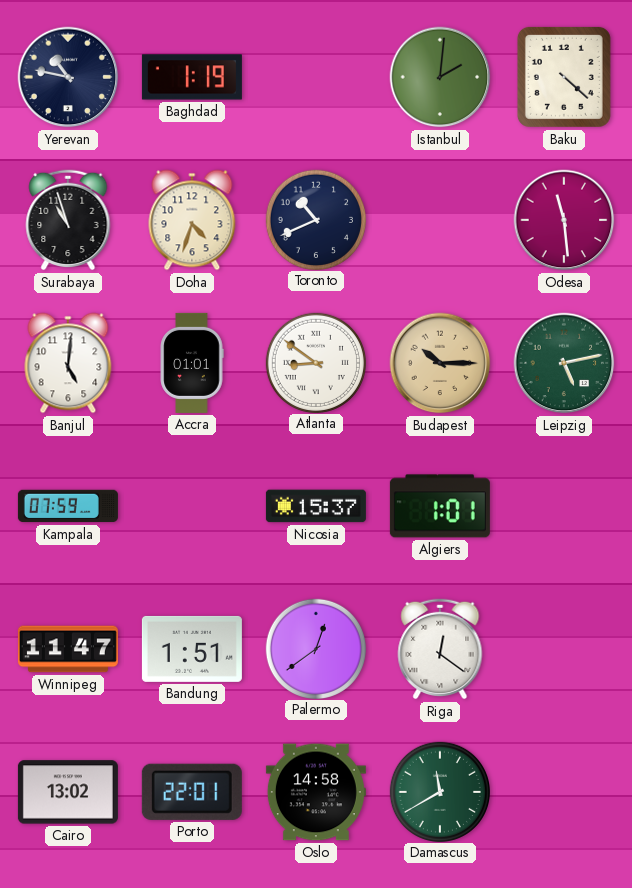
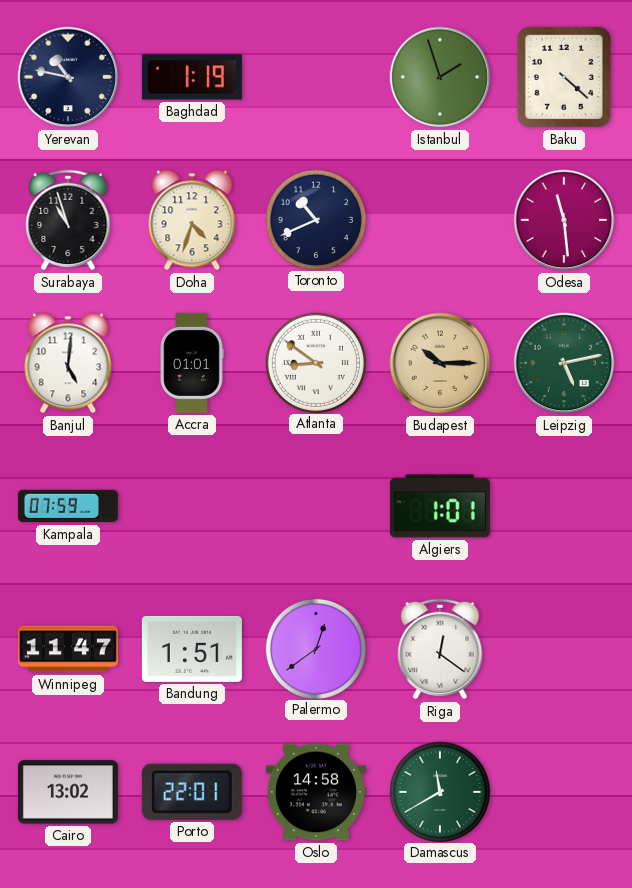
Istanbul: 2:01 -> 1:57
Nicosia: 15:37 -> none
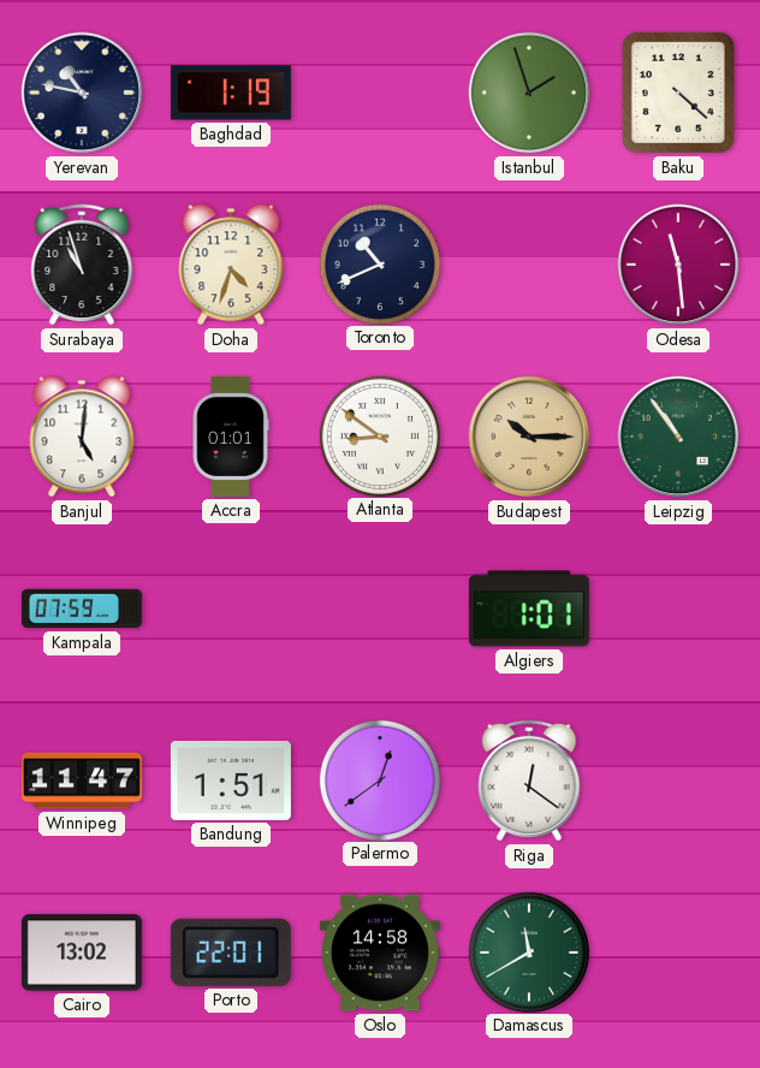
Leipzig: 5:13 -> 10:54
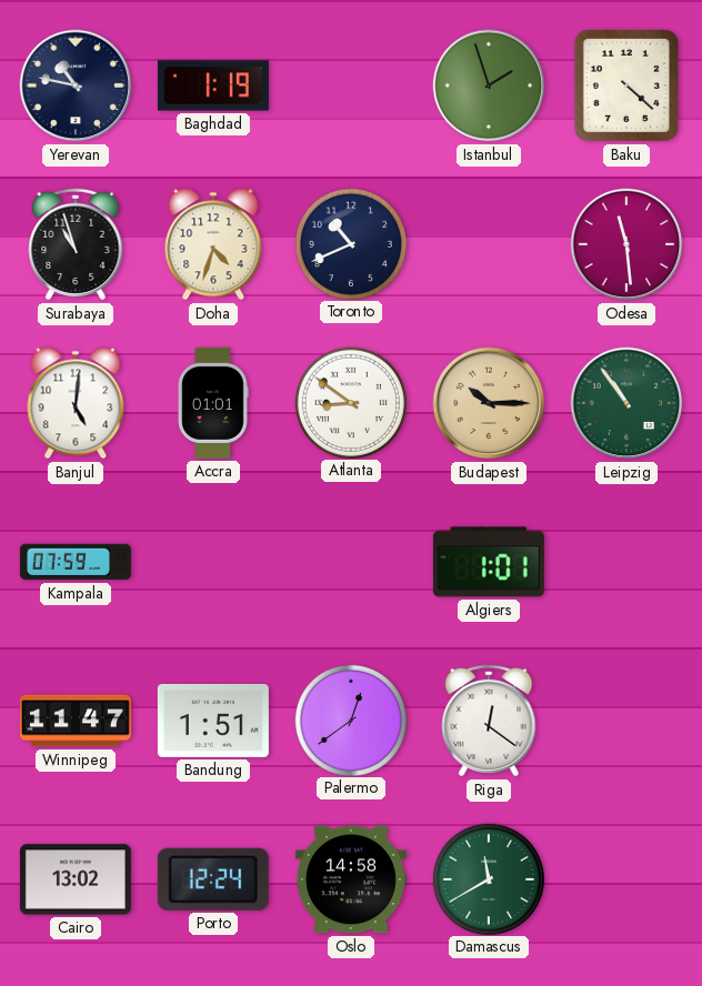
Porto: 22:01 -> 12:24
